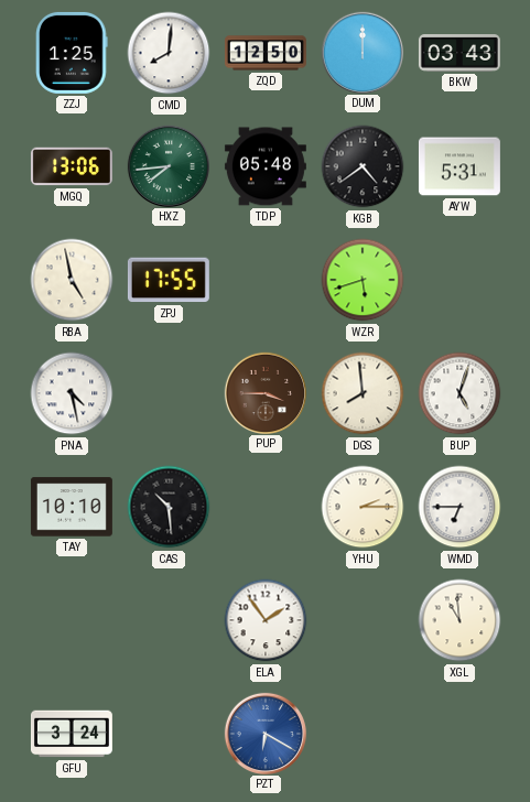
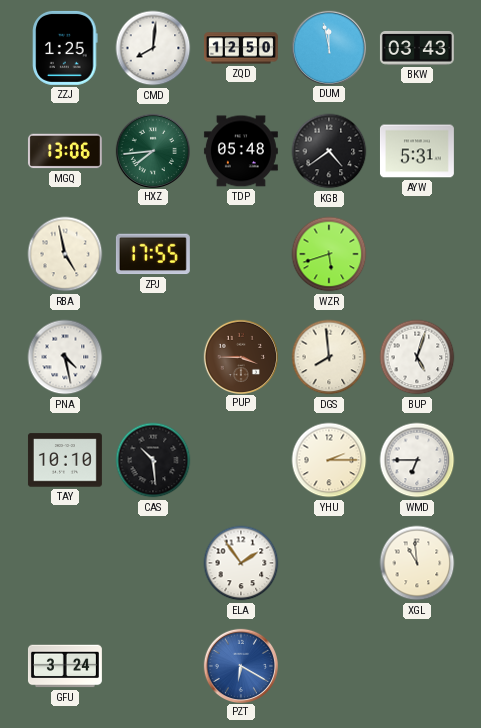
DUM: 12:00 -> 11:58
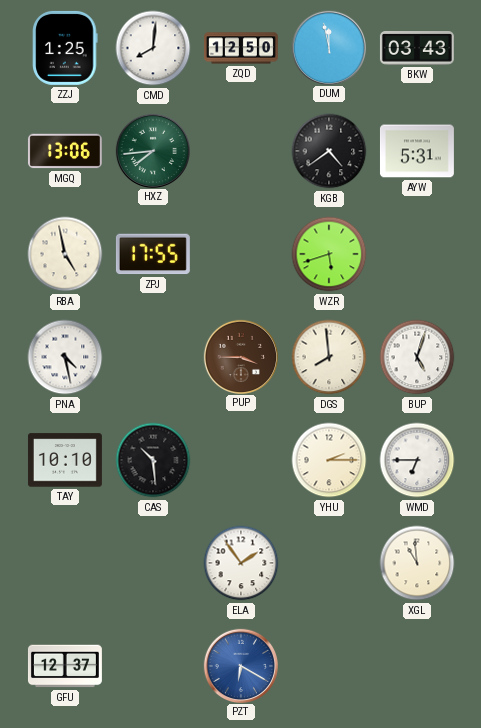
TDP: 05:48 -> none
GFU: 3:24 -> 12:37
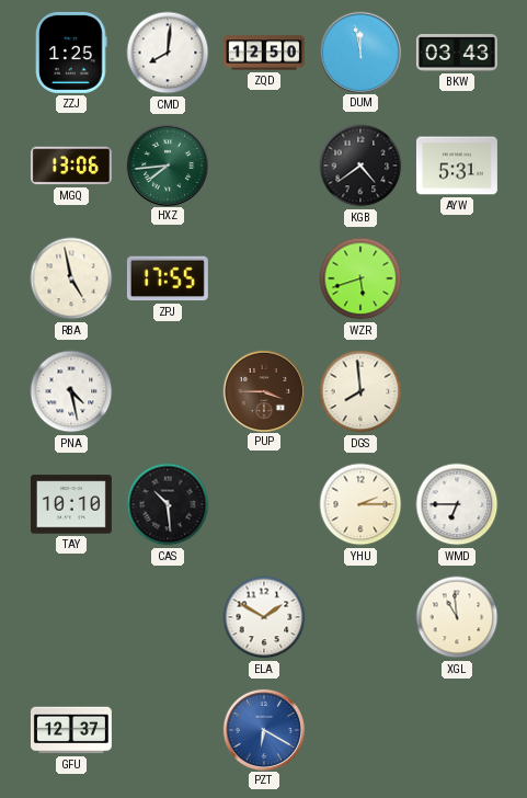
BUP: 5:03 -> none
ELA: 1:54 -> 1:50
